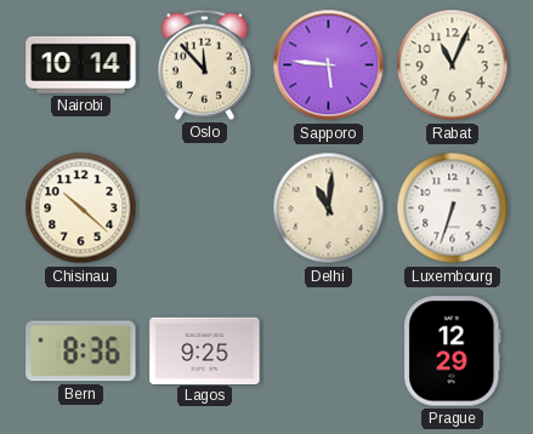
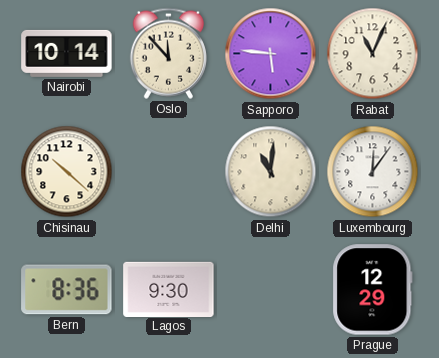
Luxembourg: 6:33 -> 12:06
Lagos: 9:25 -> 9:30
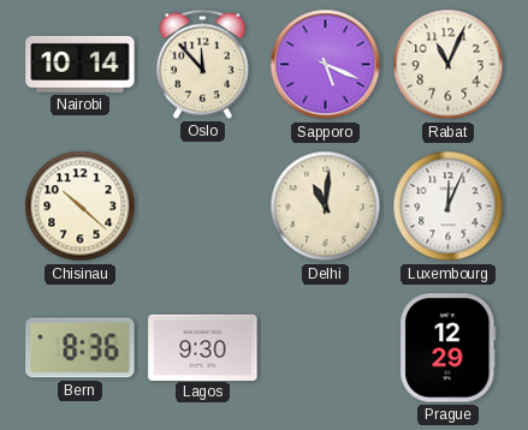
Sapporo: 5:46 -> 5:19
Luxembourg: 12:06 -> 12:04
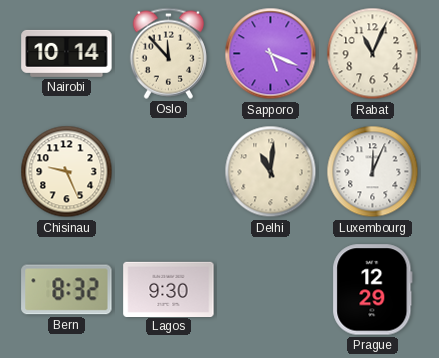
Chisinau: 10:22 -> 9:26
Bern: 8:36 -> 8:32
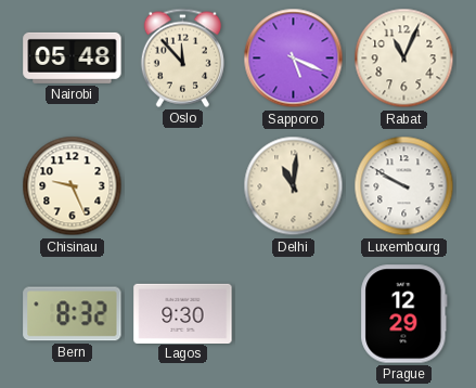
Nairobi: 10:14 -> 05:48
Luxembourg: 12:04 -> 9:50
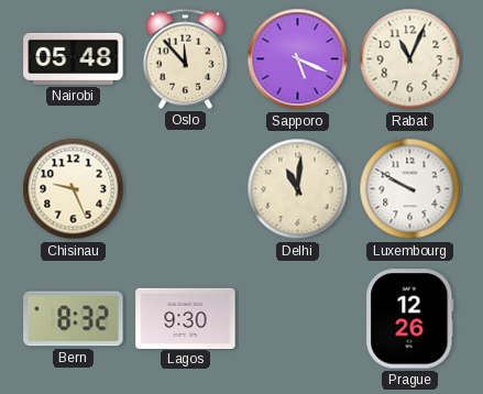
Prague: 12:29 -> 12:26
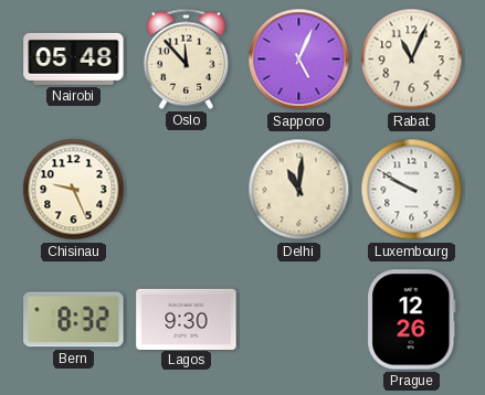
Sapporo: 5:19 -> 5:04
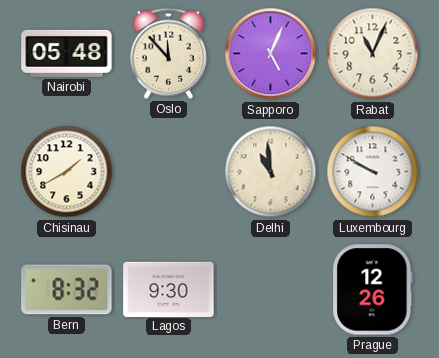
Chisinau: 9:26 -> 1:40
Delhi: 11:01 -> 10:59
